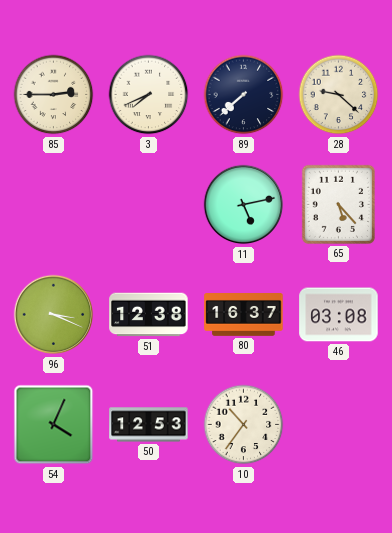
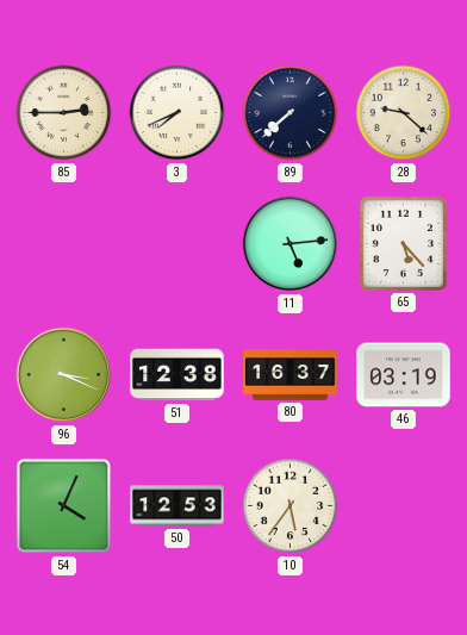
11: 5:13 -> 5:14
46: 03:08 -> 03:19
10: 10:36 -> 5:36
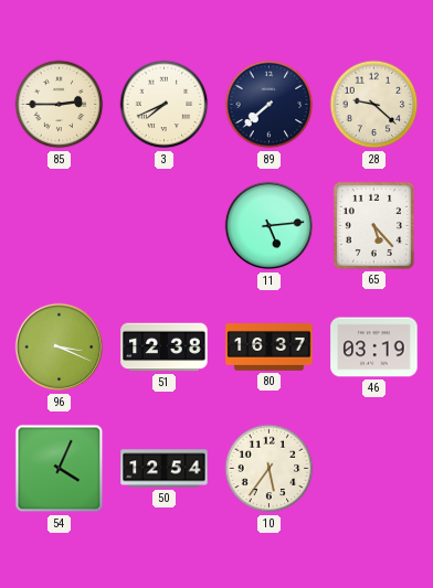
50: 12:53 -> 12:54
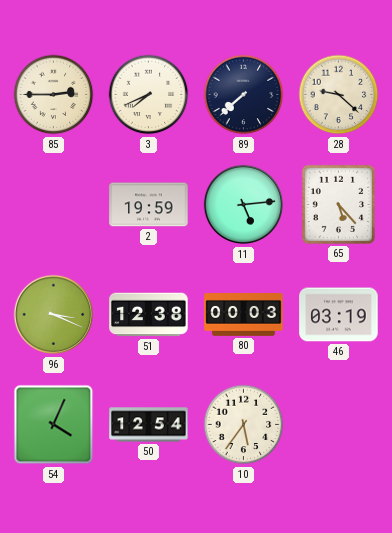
2: none -> 19:59
80: 16:37 -> 00:03
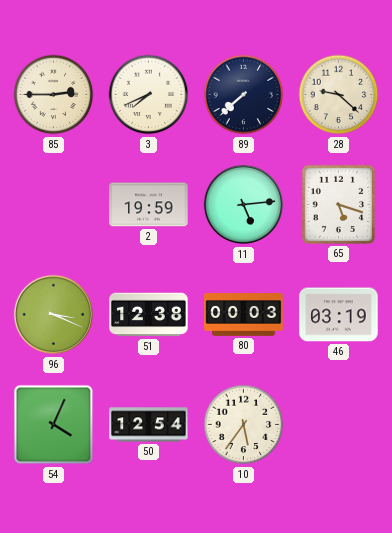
65: 5:23 -> 5:18
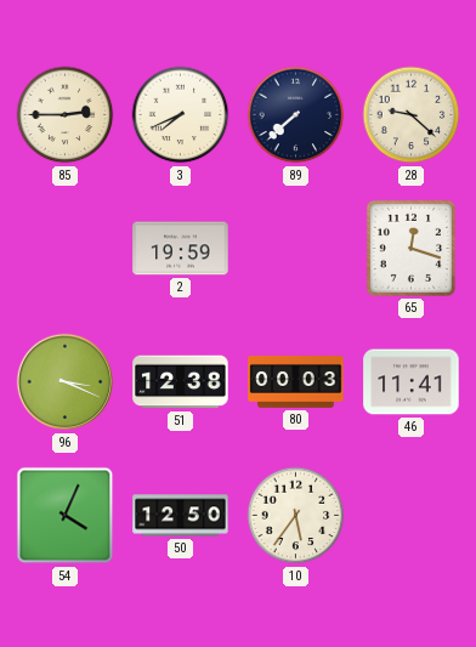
11: 5:14 -> none
65: 5:18 -> 12:18
46: 03:19 -> 11:41
50: 12:54 -> 12:50
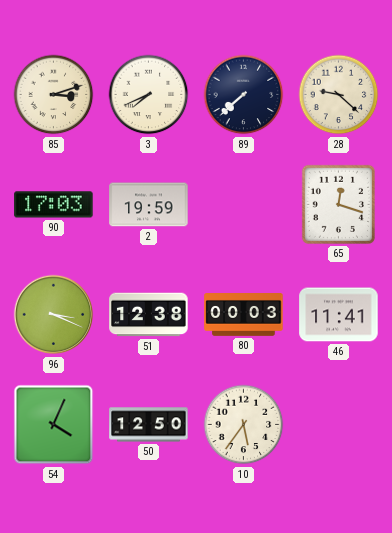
85: 2:45 -> 3:12
90: none -> 17:03
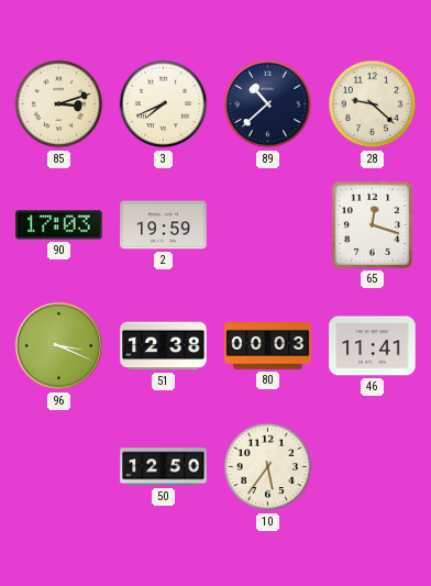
89: 7:38 -> 10:38
54: 4:04 -> none
